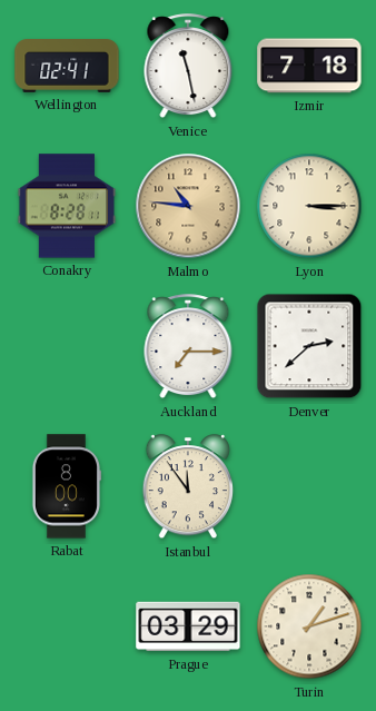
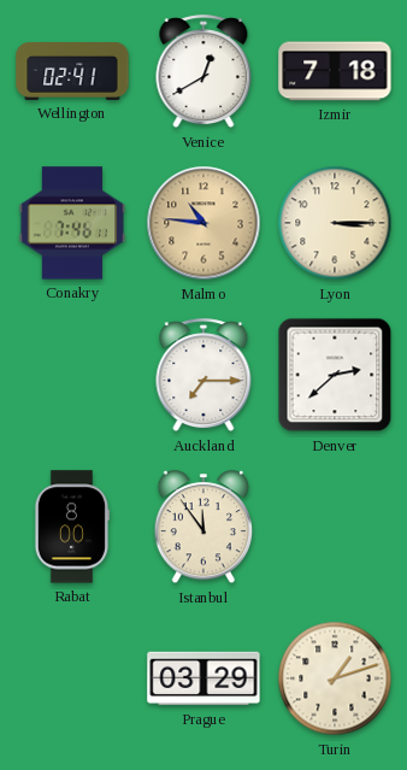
Venice: 11:28 -> 12:40
Conakry: 8:28 -> 7:46
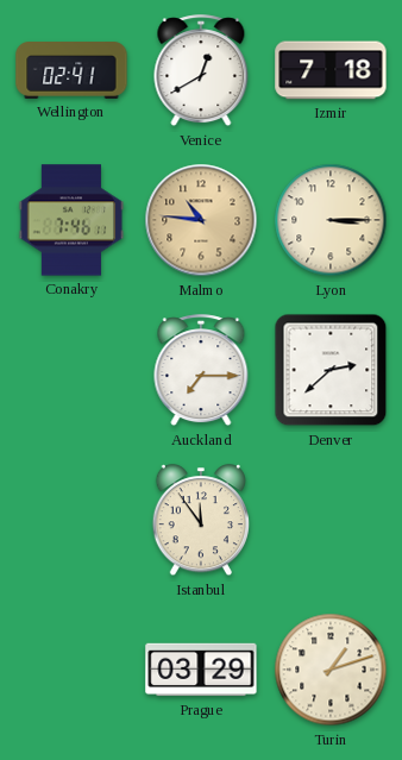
Rabat: 8:00 -> none
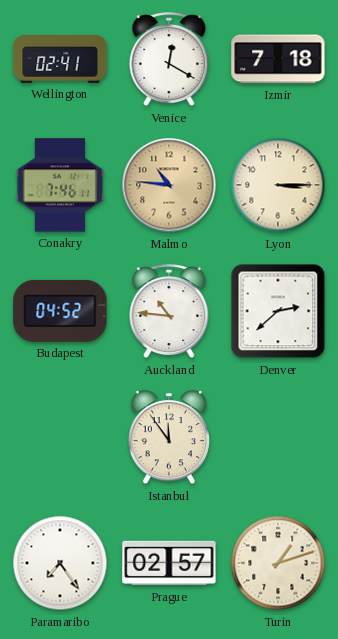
Venice: 12:40 -> 12:20
Budapest: none -> 04:52
Auckland: 7:15 -> 10:46
Paramaribo: none -> 7:24
Prague: 03:29 -> 02:57
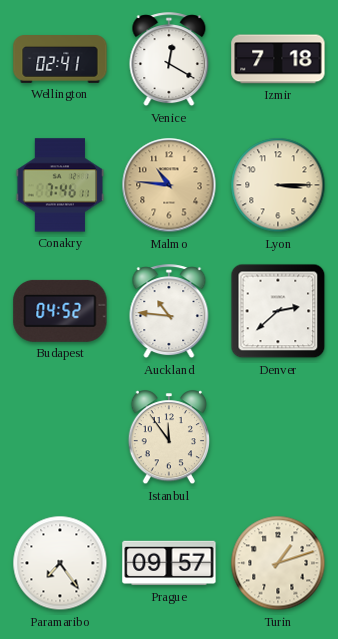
Prague: 02:57 -> 09:57
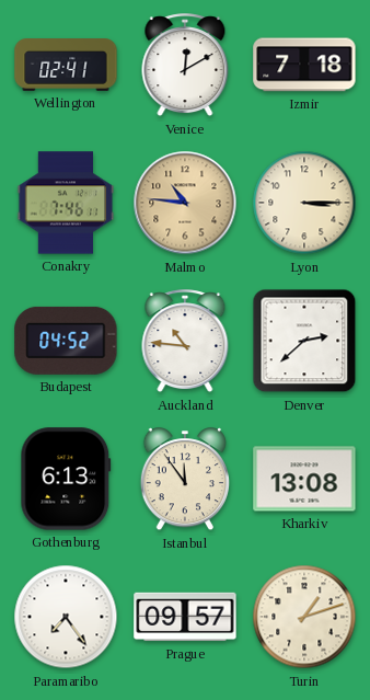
Venice: 12:20 -> 12:10
Gothenburg: none -> 6:13
Kharkiv: none -> 13:08
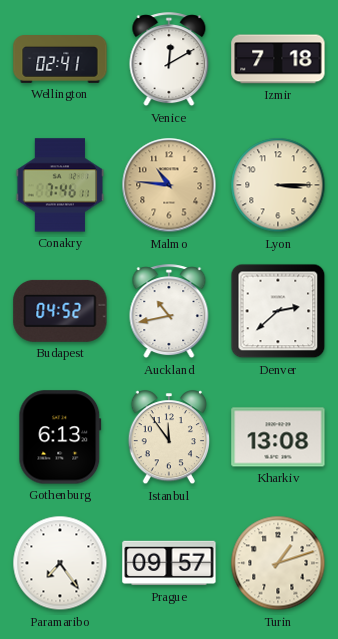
Auckland: 10:46 -> 10:43
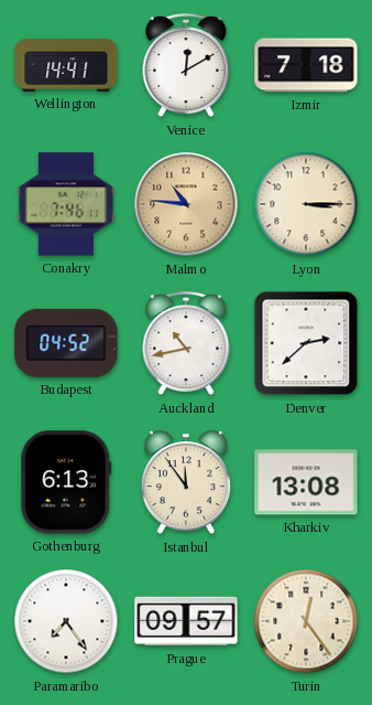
Wellington: 02:41 -> 14:41
Turin: 1:12 -> 12:24
